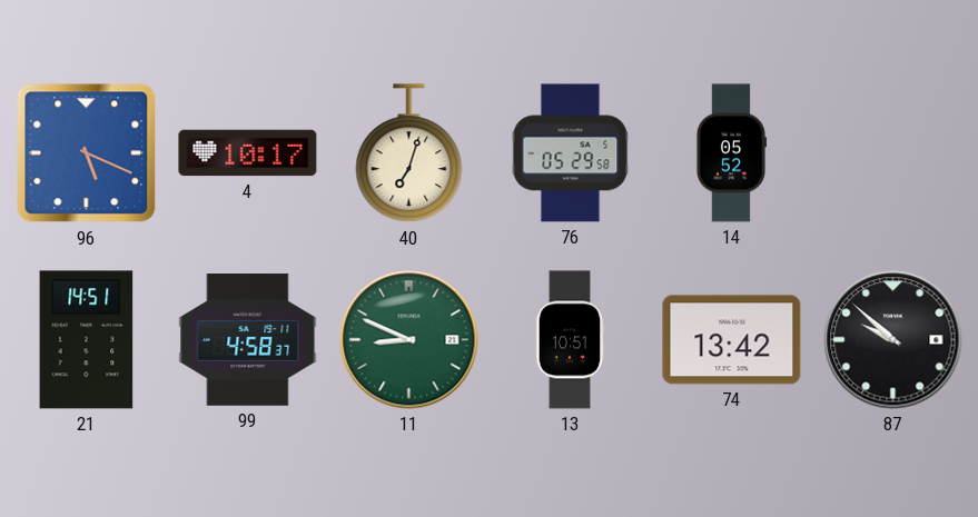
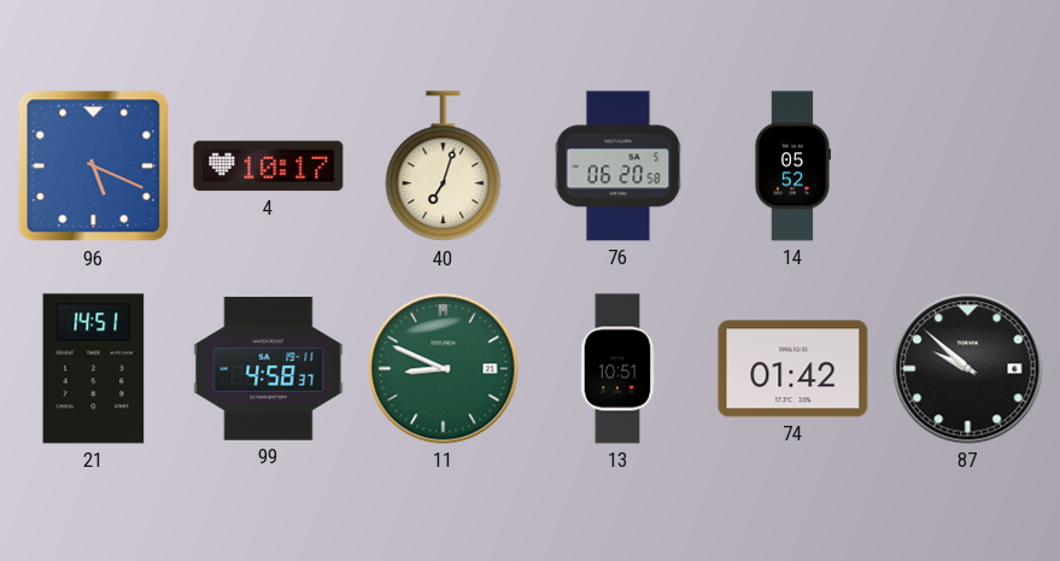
76: 05:29 -> 06:20
74: 13:42 -> 01:42
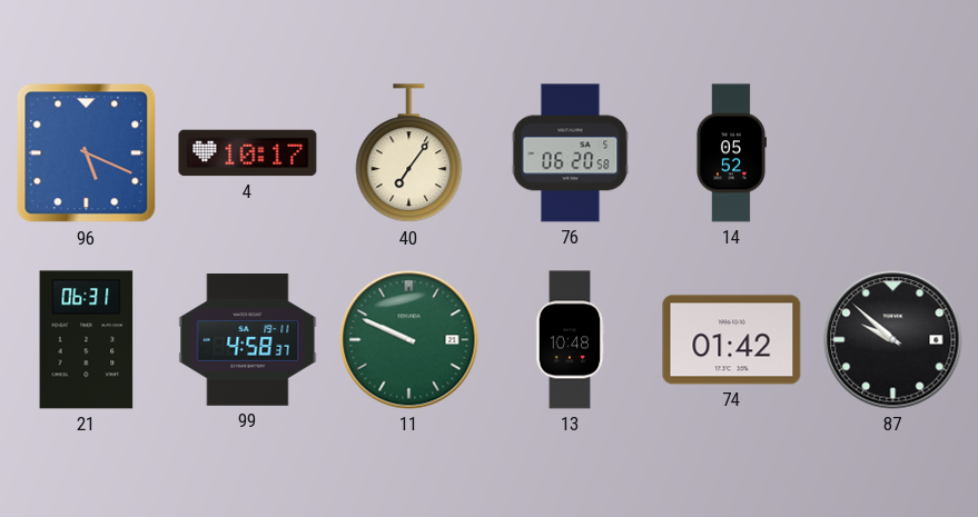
40: 7:03 -> 7:06
21: 14:51 -> 06:31
11: 8:49 -> 9:49
13: 10:51 -> 10:48
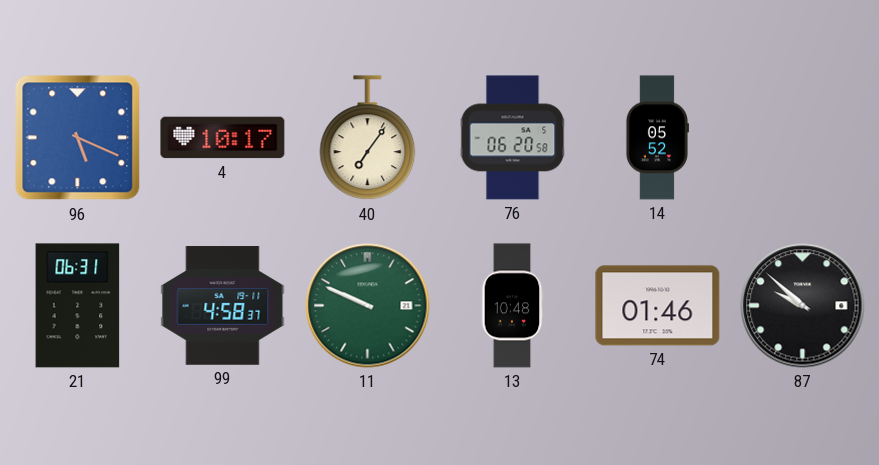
74: 01:42 -> 01:46
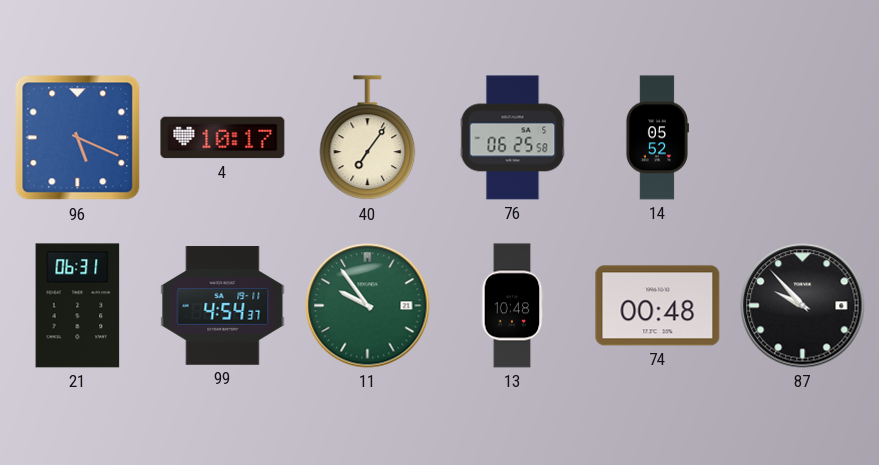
76: 06:20 -> 06:25
99: 4:58 -> 4:54
11: 9:49 -> 9:54
74: 01:46 -> 00:48
87: 9:52 -> 9:53
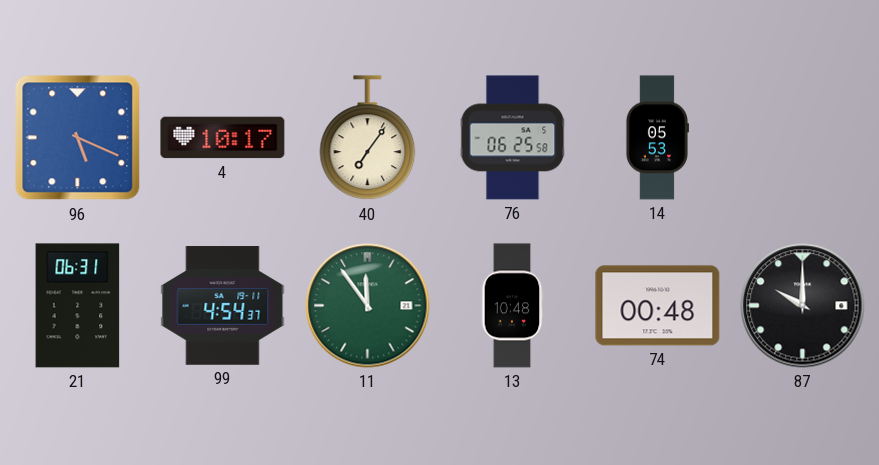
14: 05:52 -> 05:53
11: 9:54 -> 11:54
87: 9:53 -> 10:00
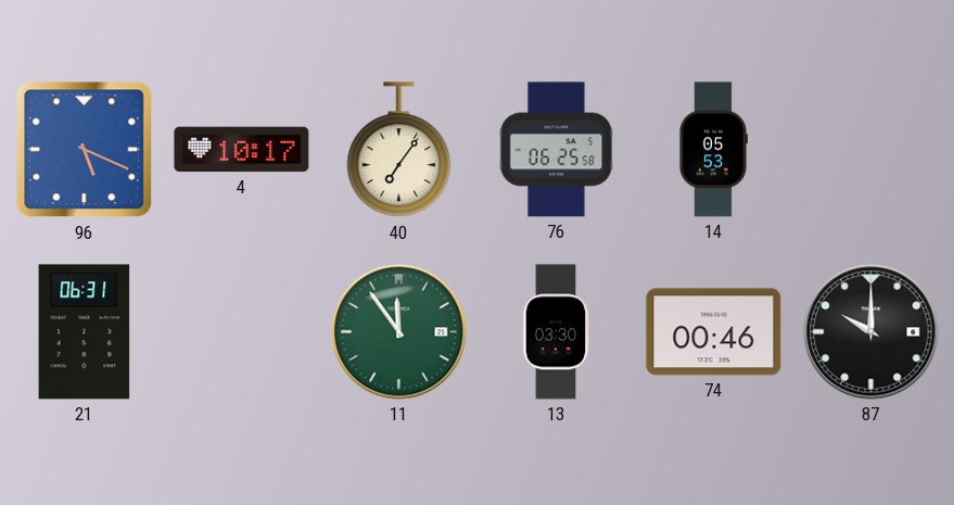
99: 4:54 -> none
13: 10:48 -> 03:30
74: 00:48 -> 00:46
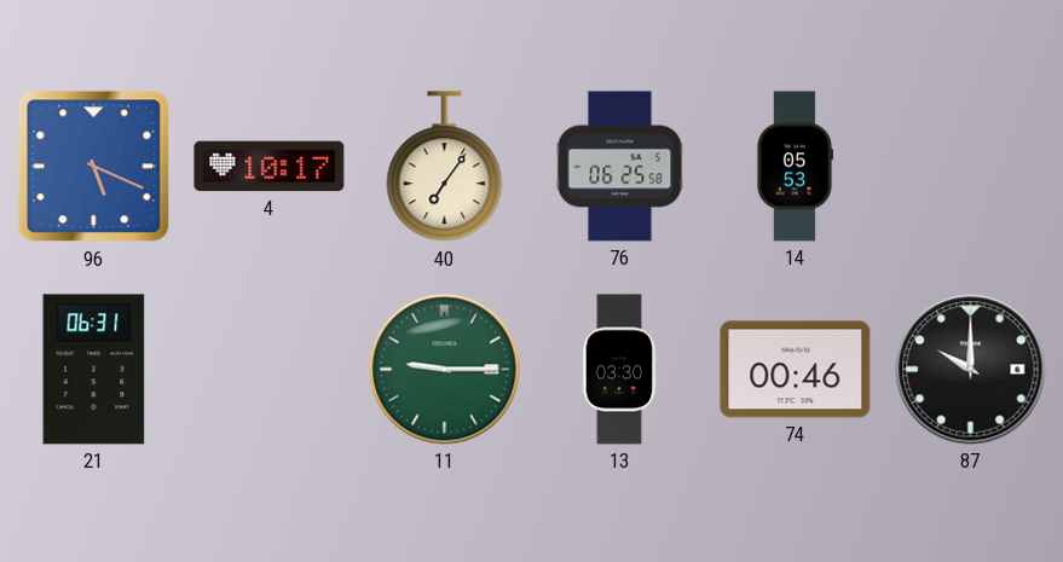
11: 11:54 -> 9:15
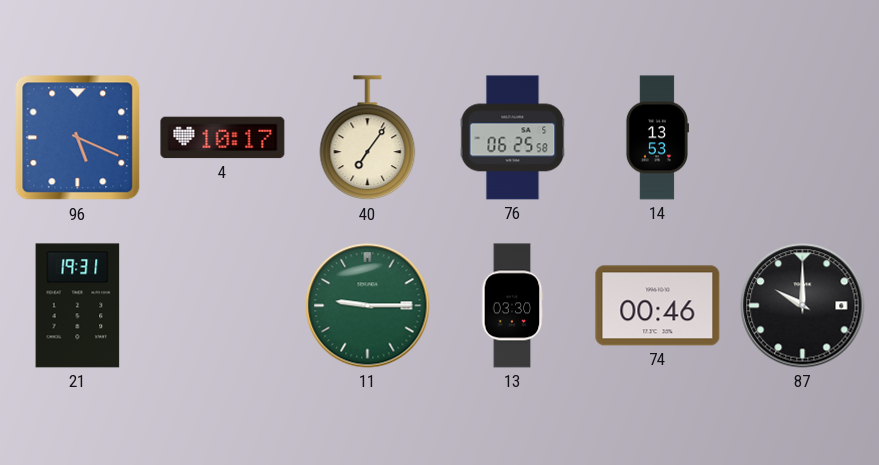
14: 05:53 -> 13:53
21: 06:31 -> 19:31
